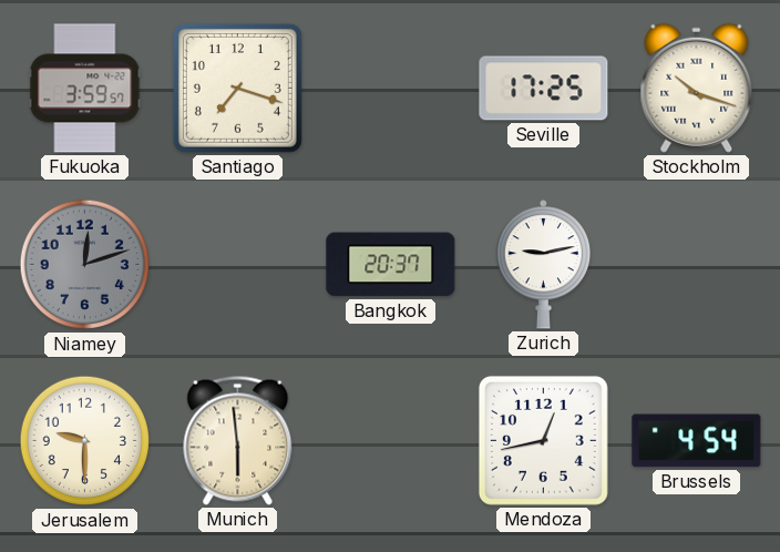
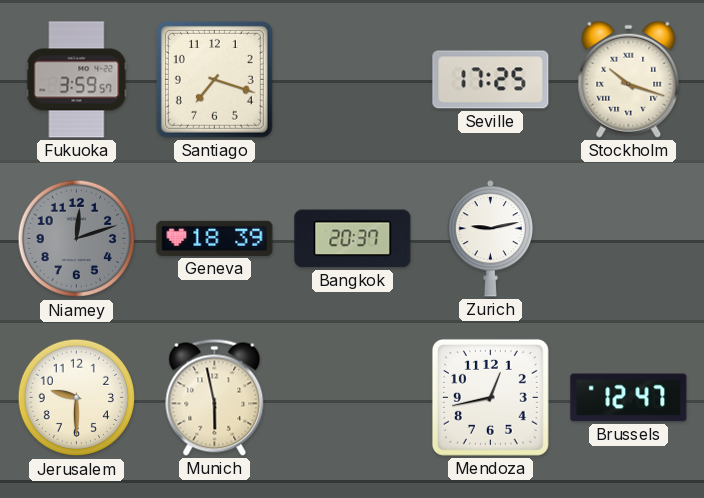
Geneva: none -> 18:39
Munich: 5:59 -> 5:58
Brussels: 4:54 -> 12:47
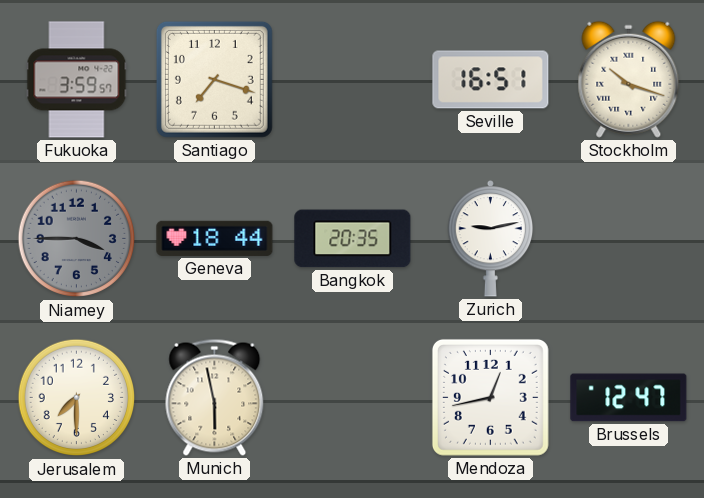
Seville: 17:25 -> 16:51
Niamey: 12:12 -> 3:45
Geneva: 18:39 -> 18:44
Bangkok: 20:37 -> 20:35
Jerusalem: 9:30 -> 7:30
